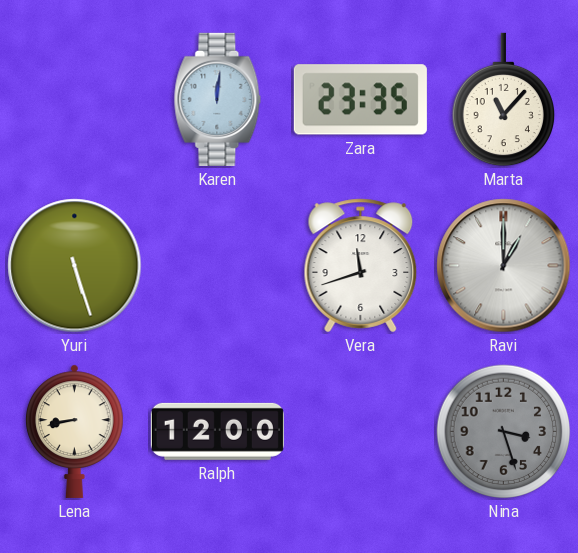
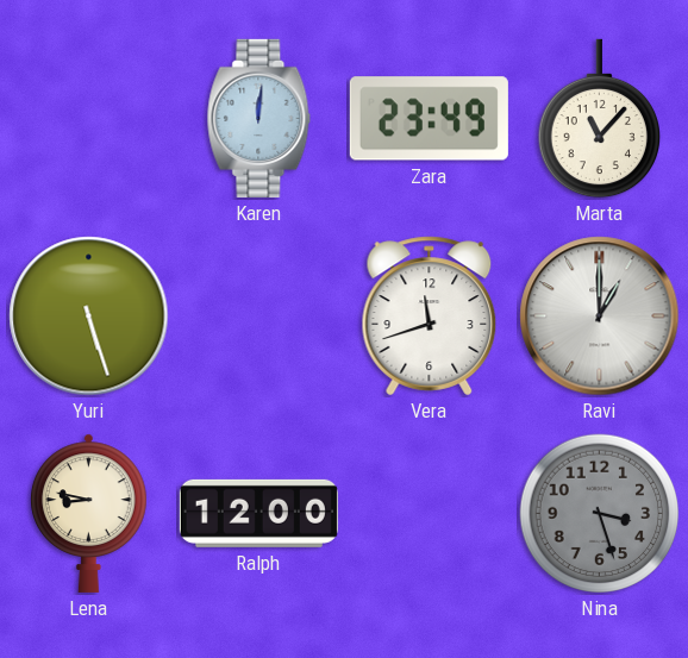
Zara: 23:35 -> 23:49
Lena: 8:43 -> 8:47
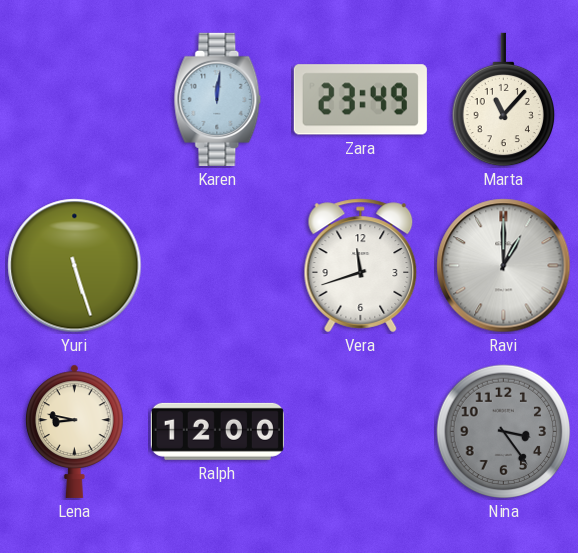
Nina: 3:27 -> 3:24
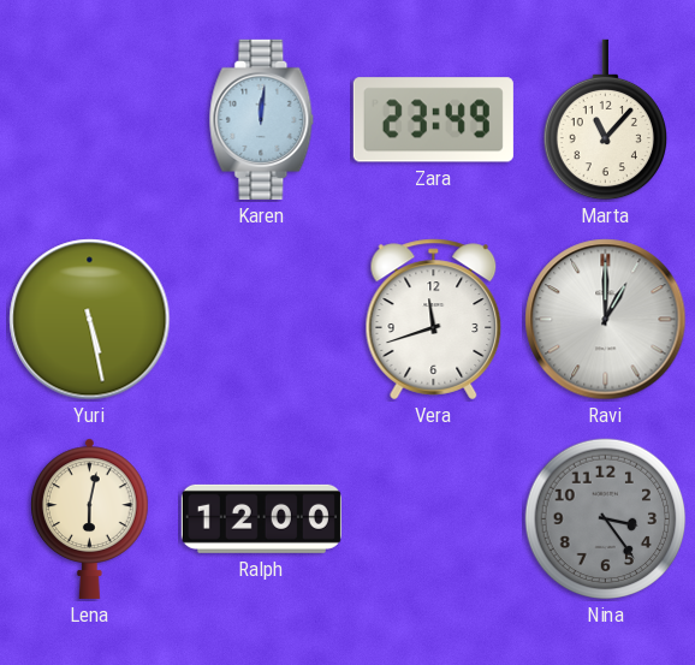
Yuri: 5:27 -> 5:28
Lena: 8:47 -> 6:02
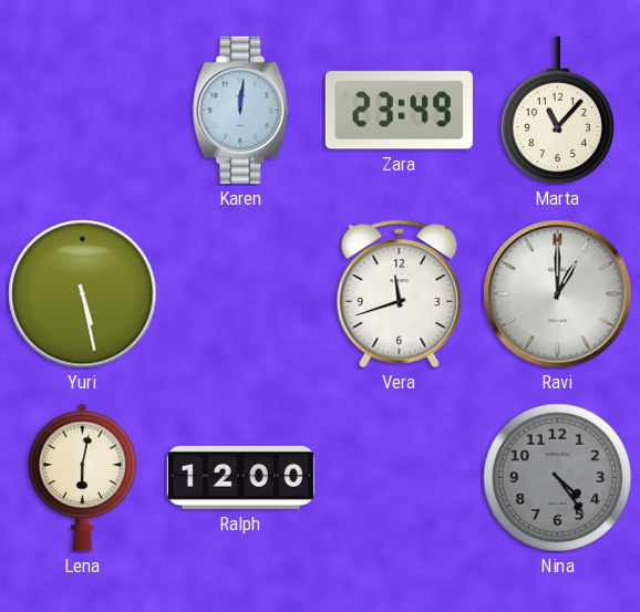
Nina: 3:24 -> 4:24
